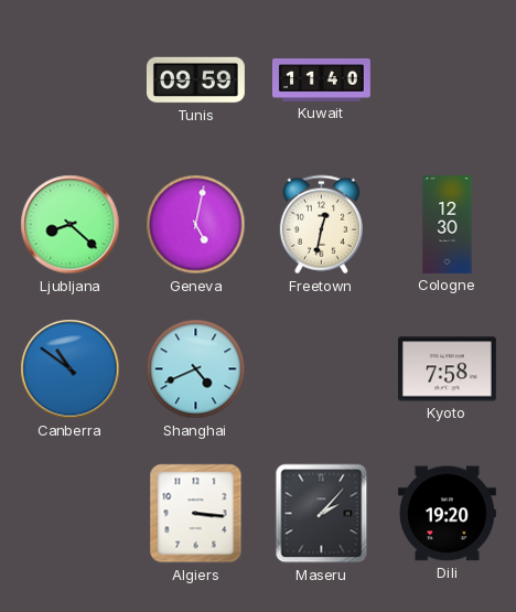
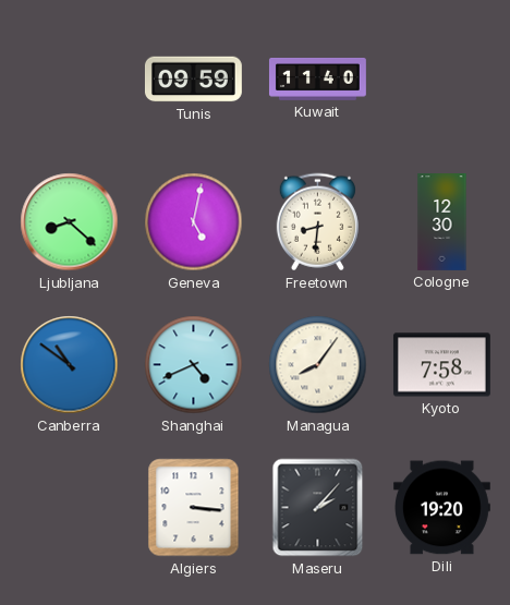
Freetown: 12:32 -> 8:31
Managua: none -> 8:06
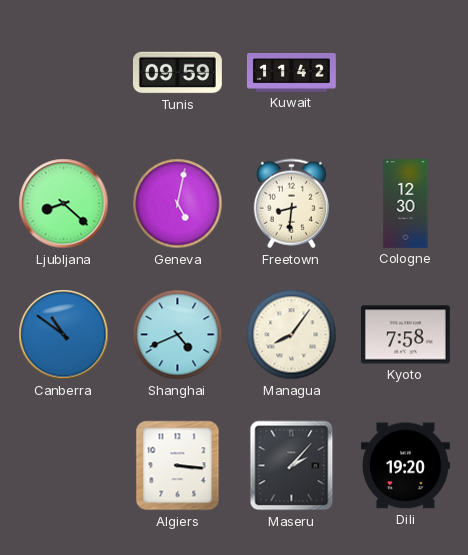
Kuwait: 11:40 -> 11:42
